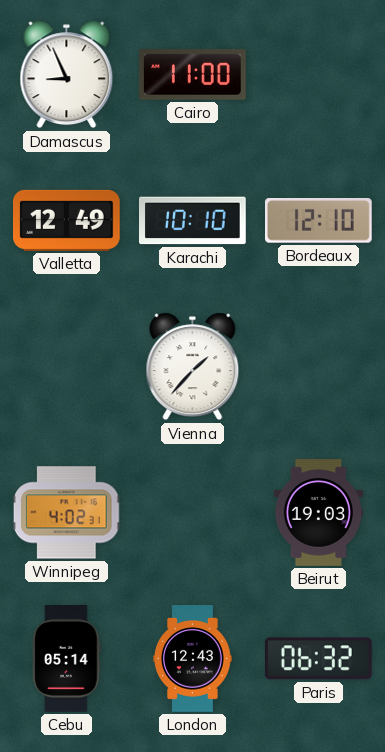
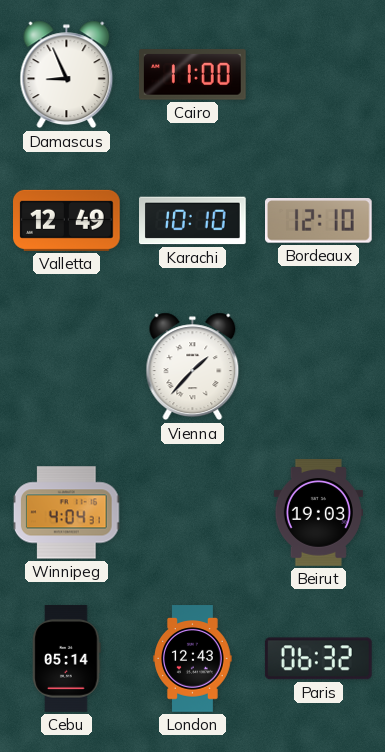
Winnipeg: 4:02 -> 4:04
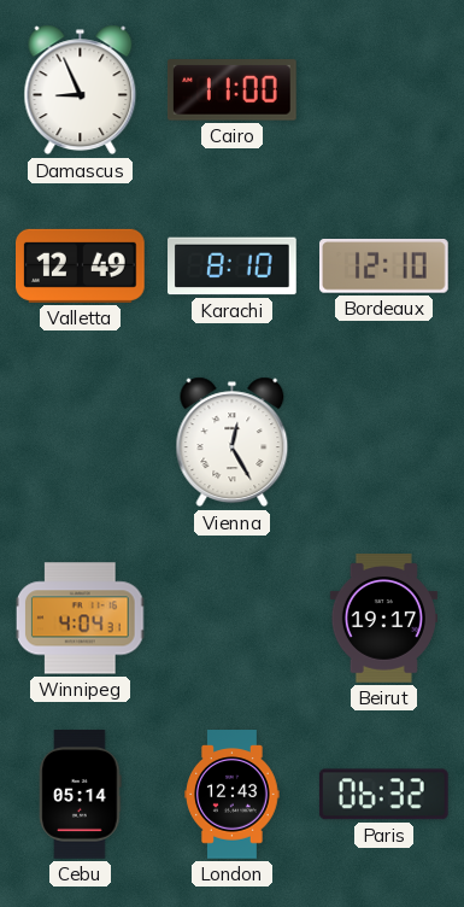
Karachi: 10:10 -> 8:10
Vienna: 1:37 -> 12:25
Beirut: 19:03 -> 19:17
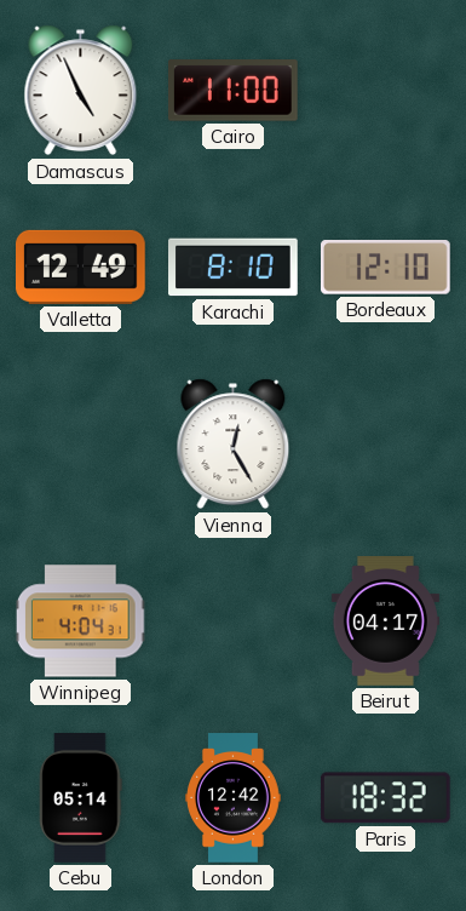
Damascus: 8:56 -> 4:56
Beirut: 19:17 -> 04:17
London: 12:43 -> 12:42
Paris: 06:32 -> 18:32
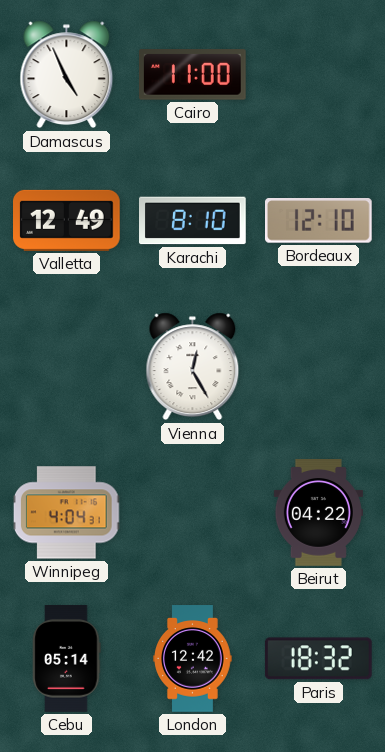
Beirut: 04:17 -> 04:22
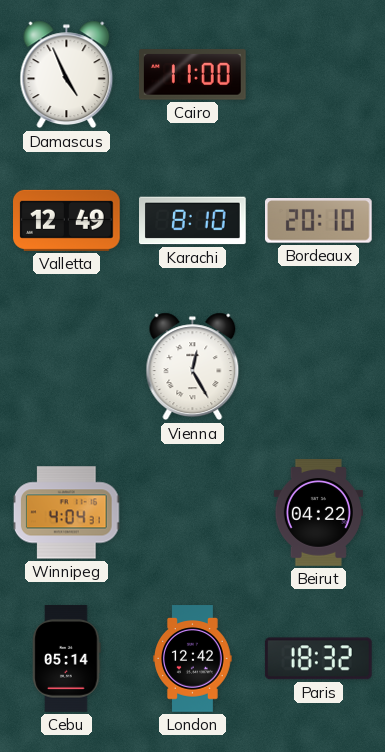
Bordeaux: 12:10 -> 20:10
